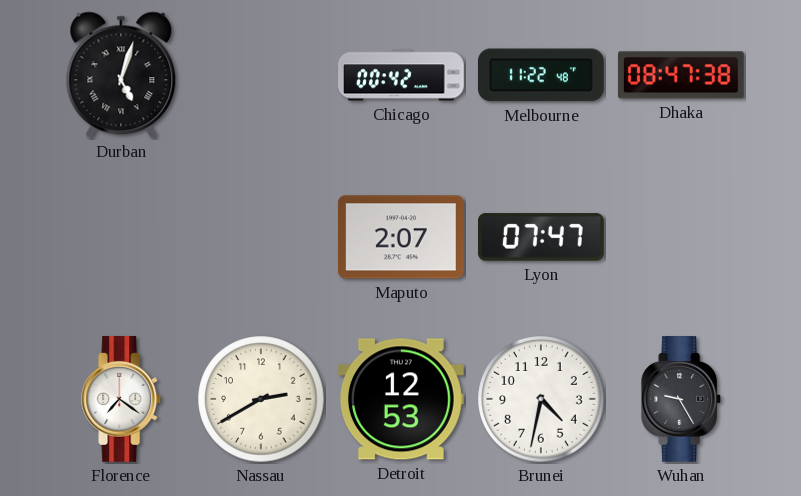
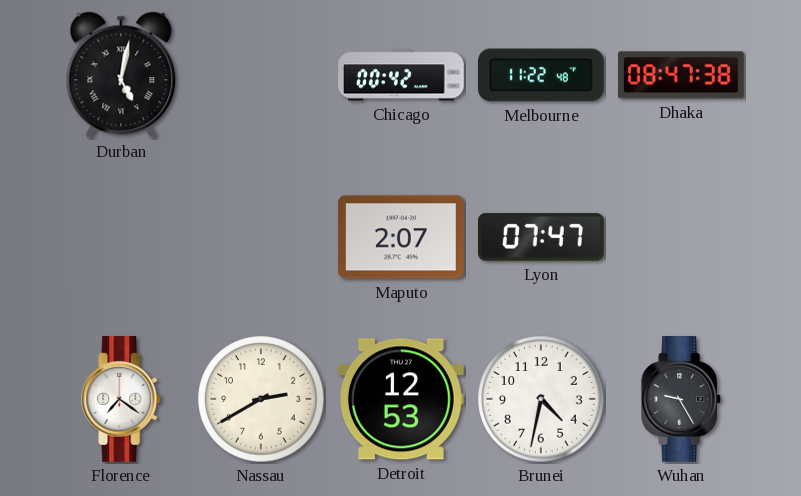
Durban: 5:03 -> 5:02
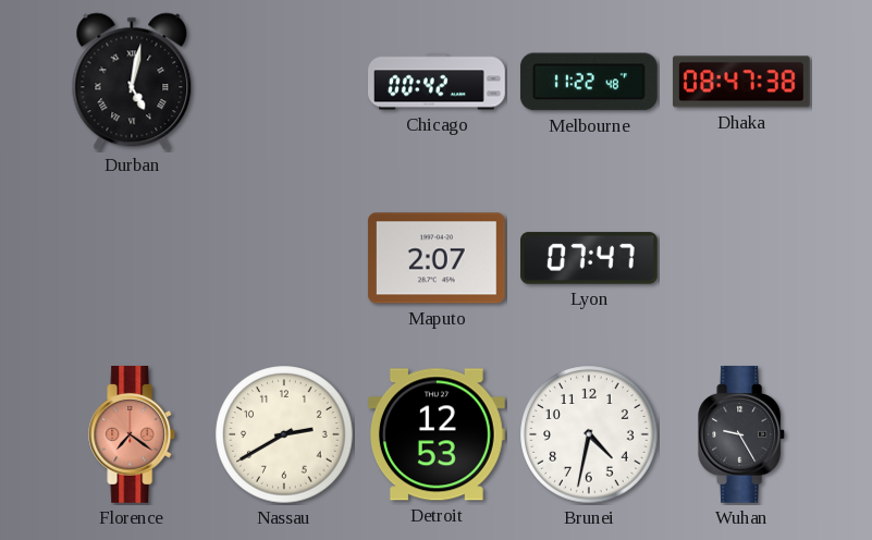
Florence dial: white -> salmon
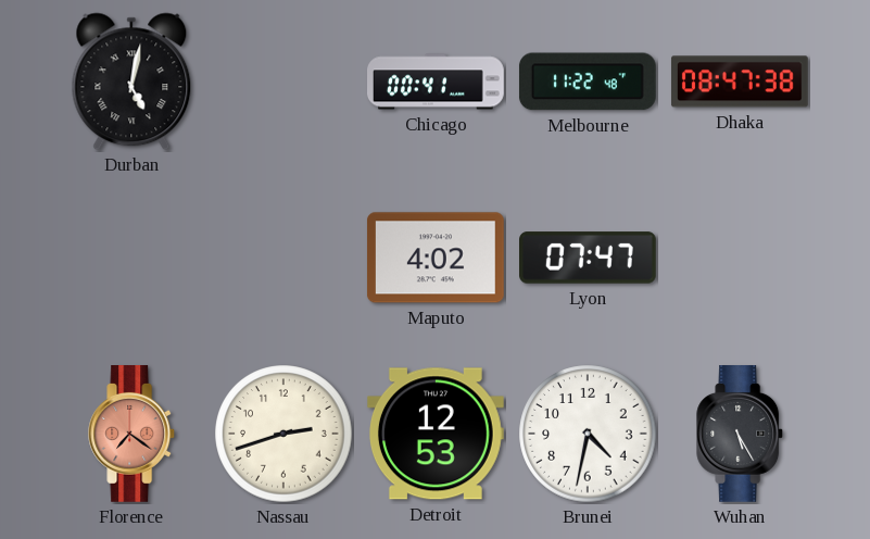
Chicago: 00:42 -> 00:41
Maputo: 2:07 -> 4:02
Nassau: 2:40 -> 2:42
Wuhan: 9:25 -> 5:25
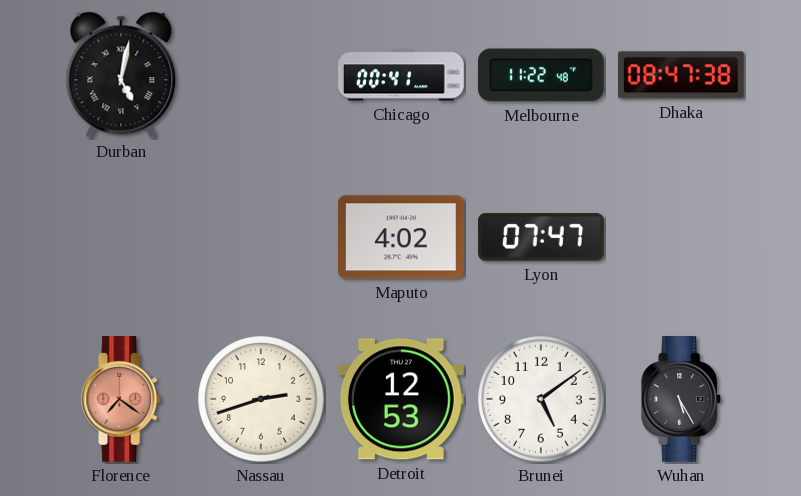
Brunei: 4:32 -> 5:09
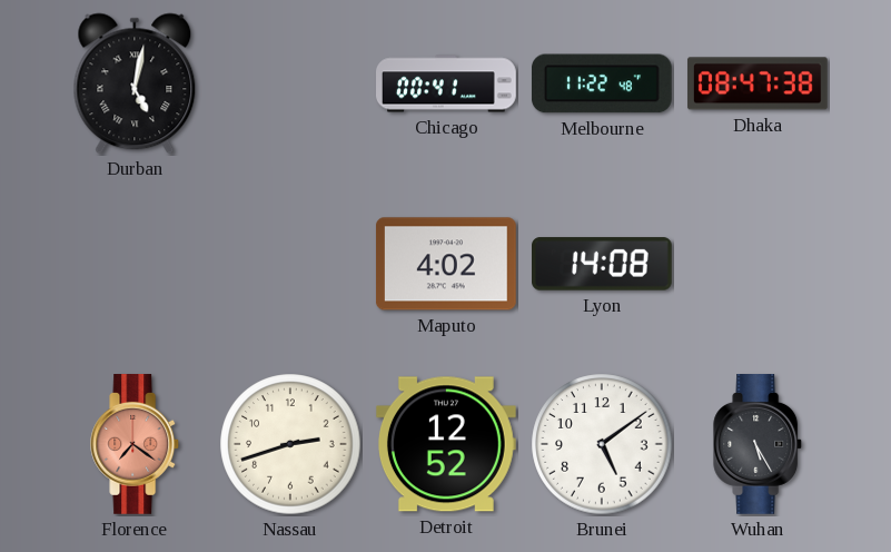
Lyon: 07:47 -> 14:08
Detroit: 12:53 -> 12:52
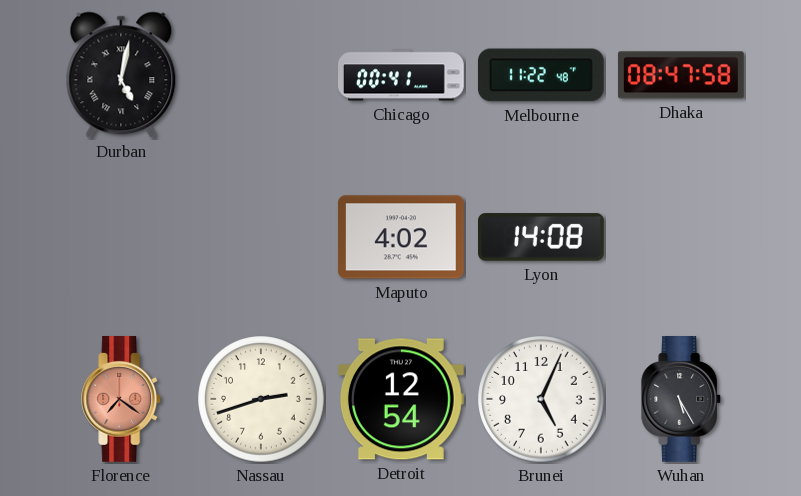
Dhaka: 08:47:38 -> 08:47:58
Detroit: 12:52 -> 12:54
Brunei: 5:09 -> 5:04
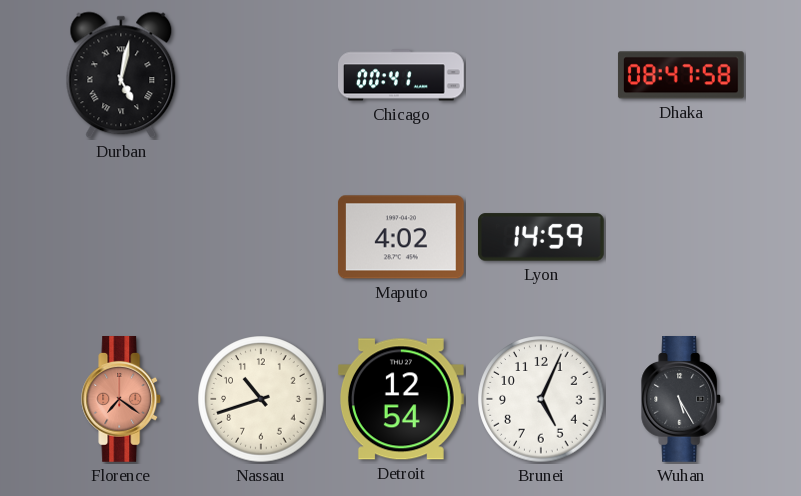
Melbourne: 11:22 -> none
Lyon: 14:08 -> 14:59
Nassau: 2:42 -> 10:42
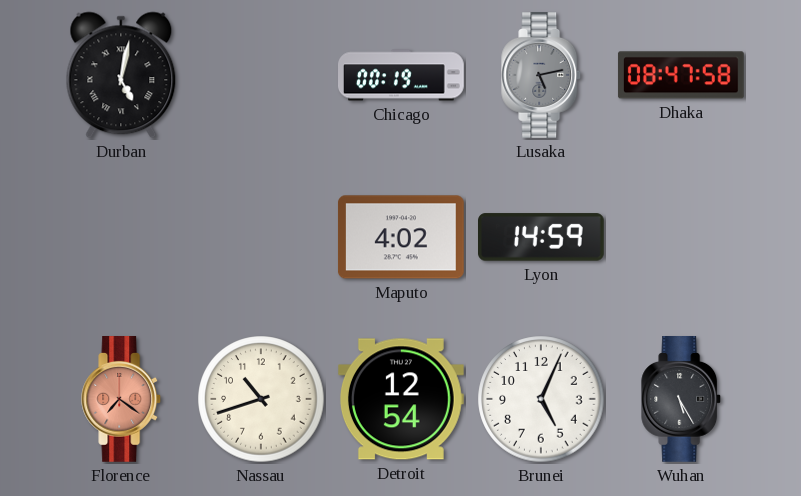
Chicago: 00:41 -> 00:19
Lusaka: none -> 5:13
